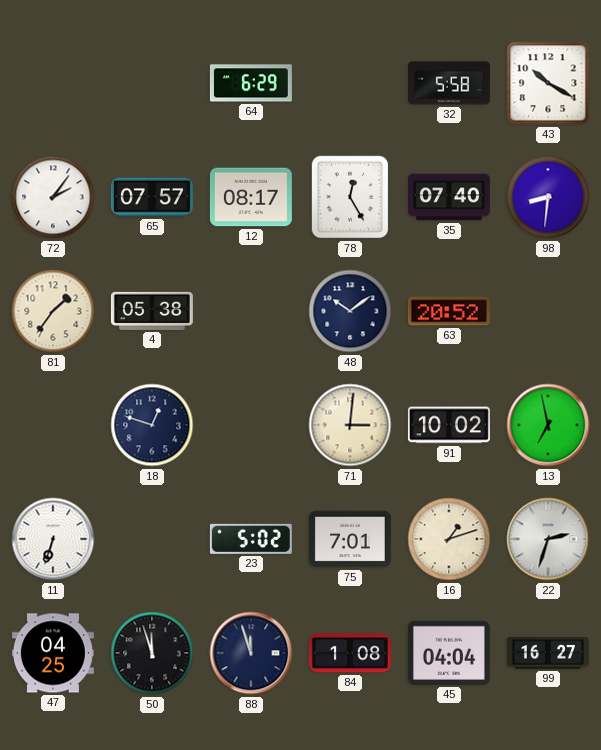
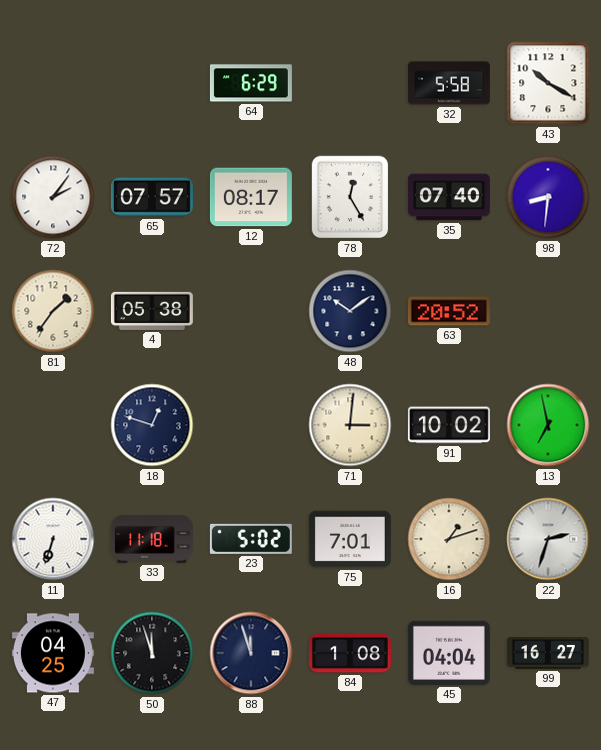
33: none -> 11:18
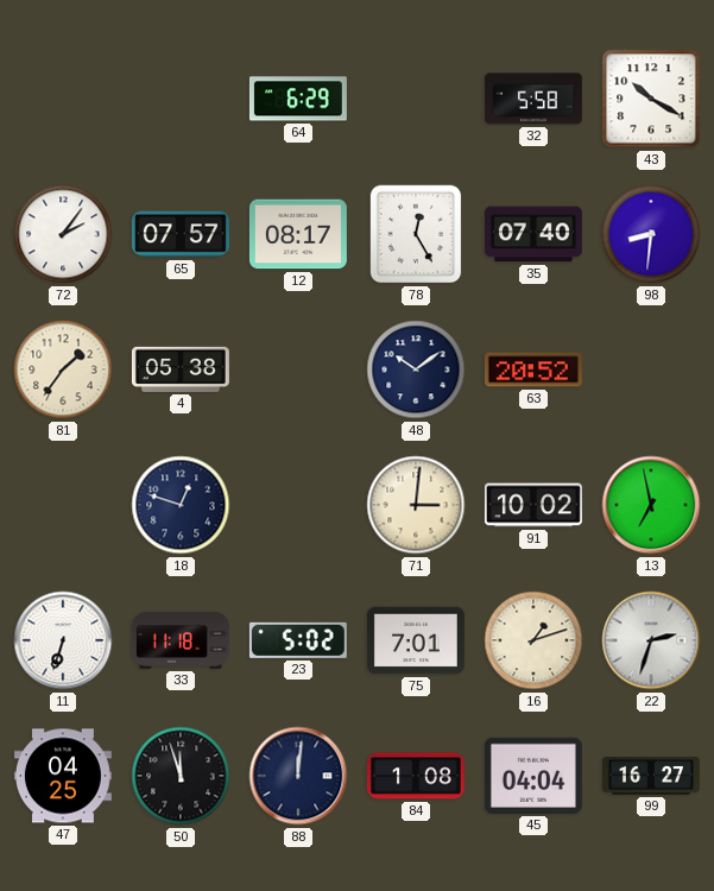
88: 11:57 -> 12:01
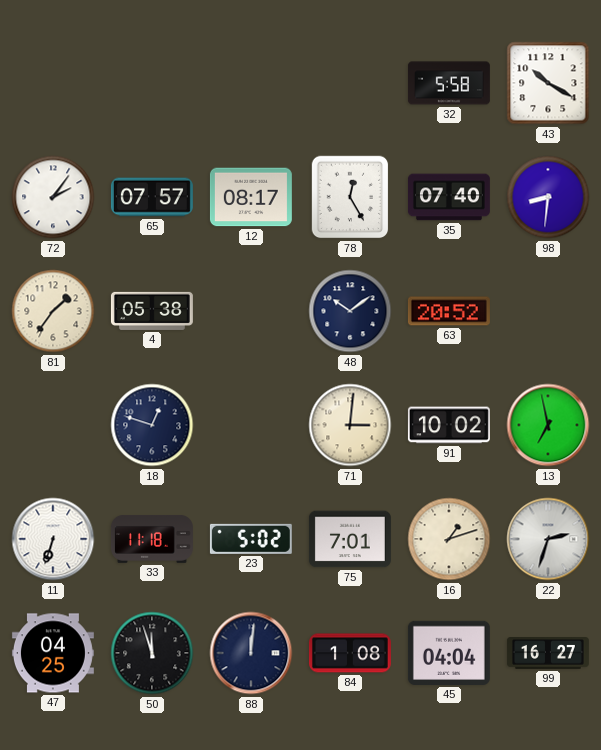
64: 6:29 -> none
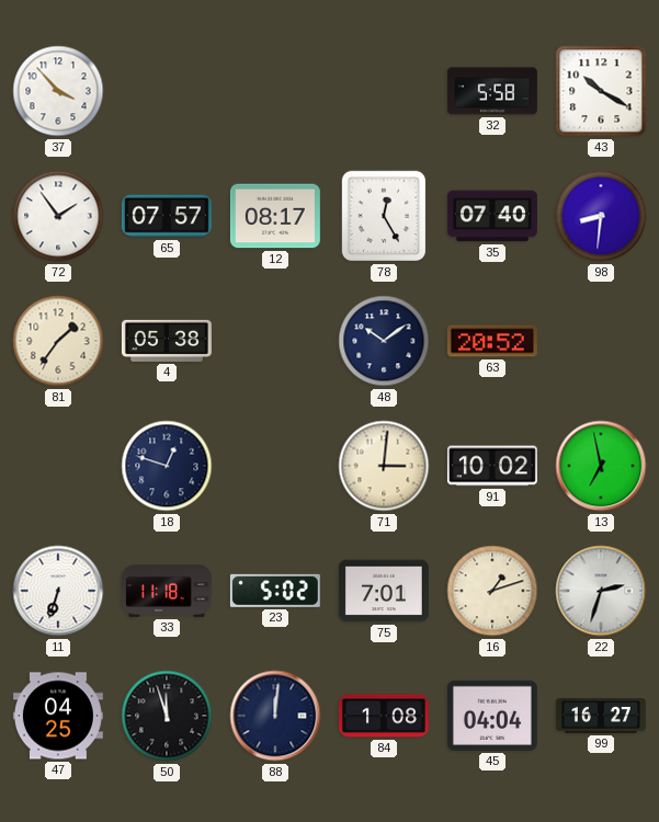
37: none -> 3:53
72: 2:06 -> 1:54
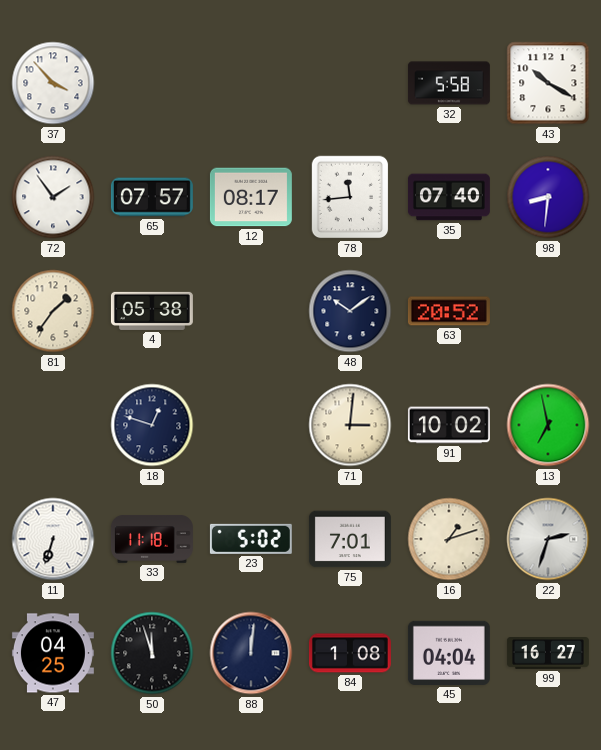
78: 12:25 -> 11:44
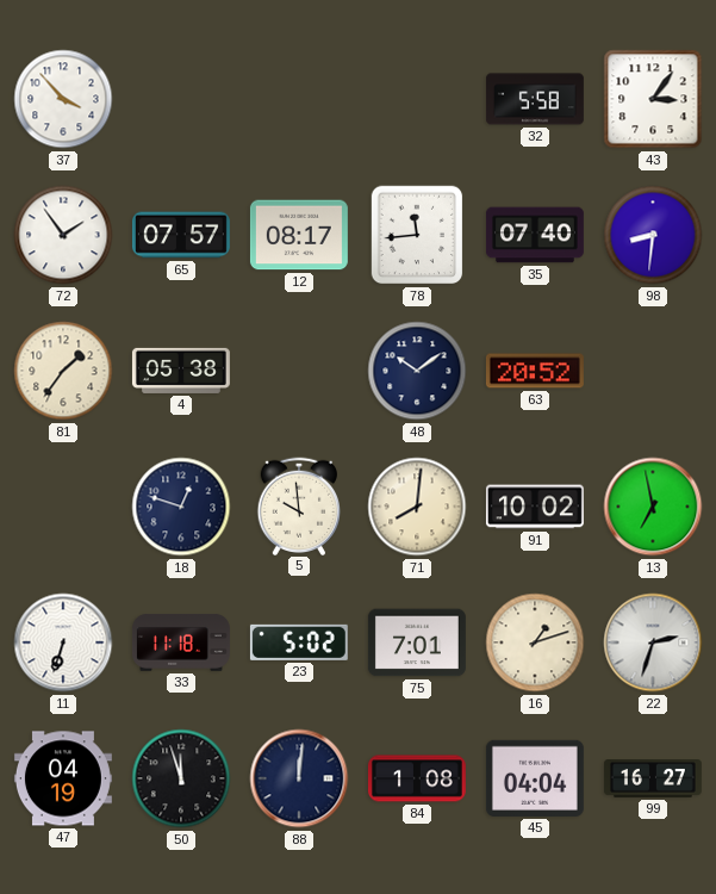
43: 10:20 -> 3:06
5: none -> 9:59
71: 3:01 -> 8:01
47: 04:25 -> 04:19
